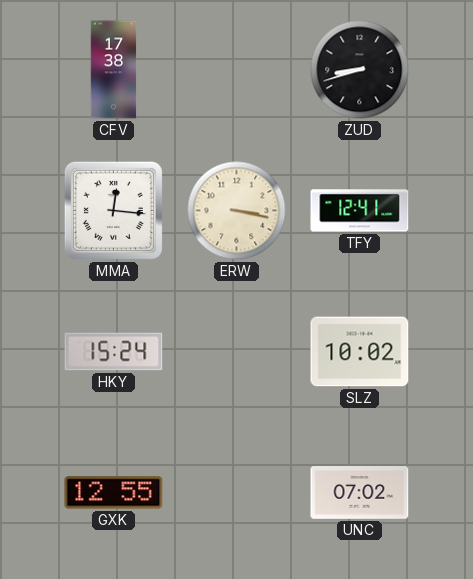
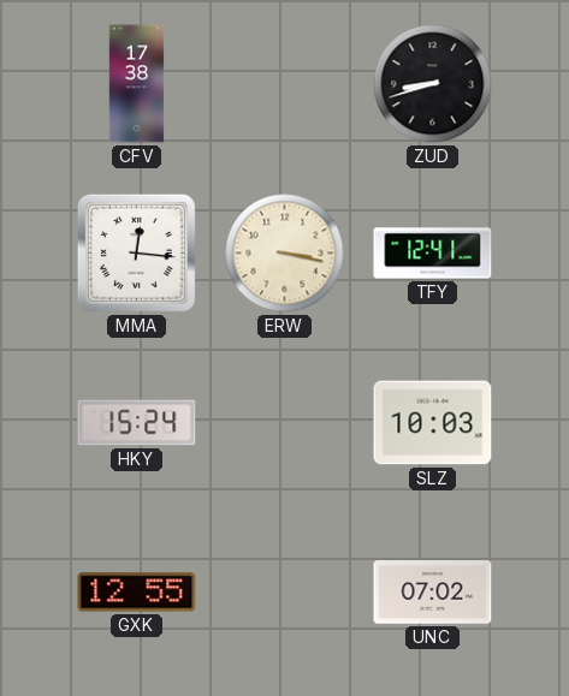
SLZ: 10:02 -> 10:03
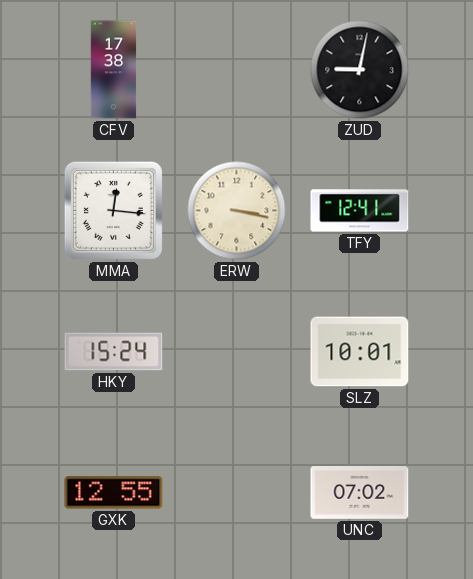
ZUD: 8:42 -> 9:02
SLZ: 10:03 -> 10:01
